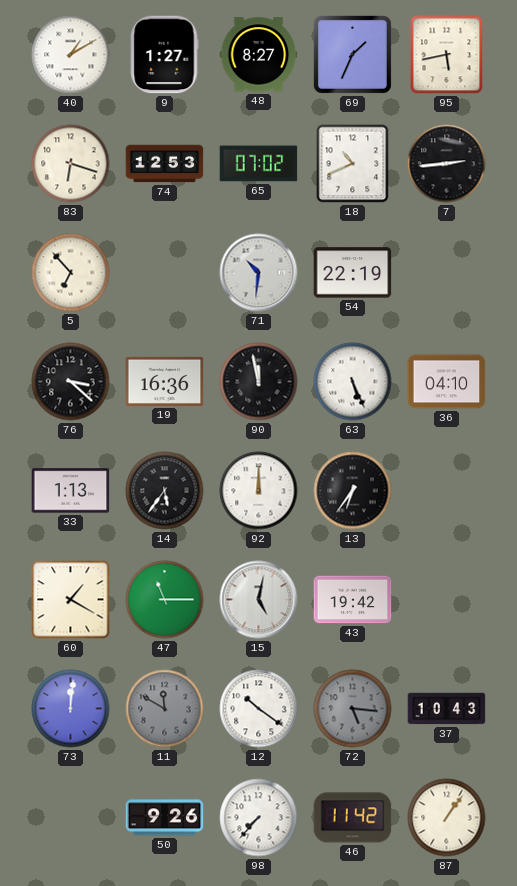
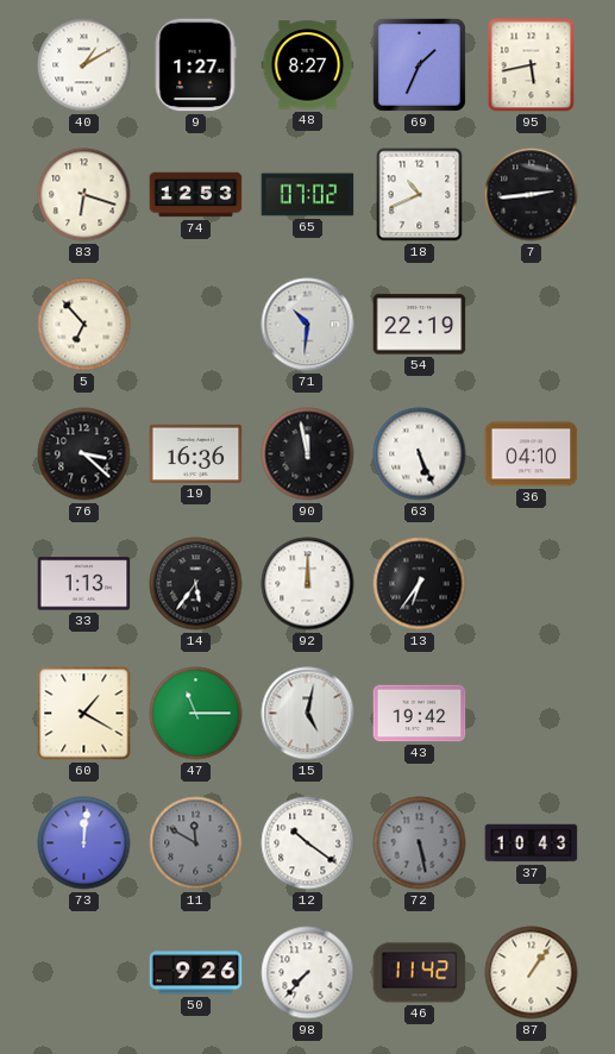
72: 5:16 -> 5:28
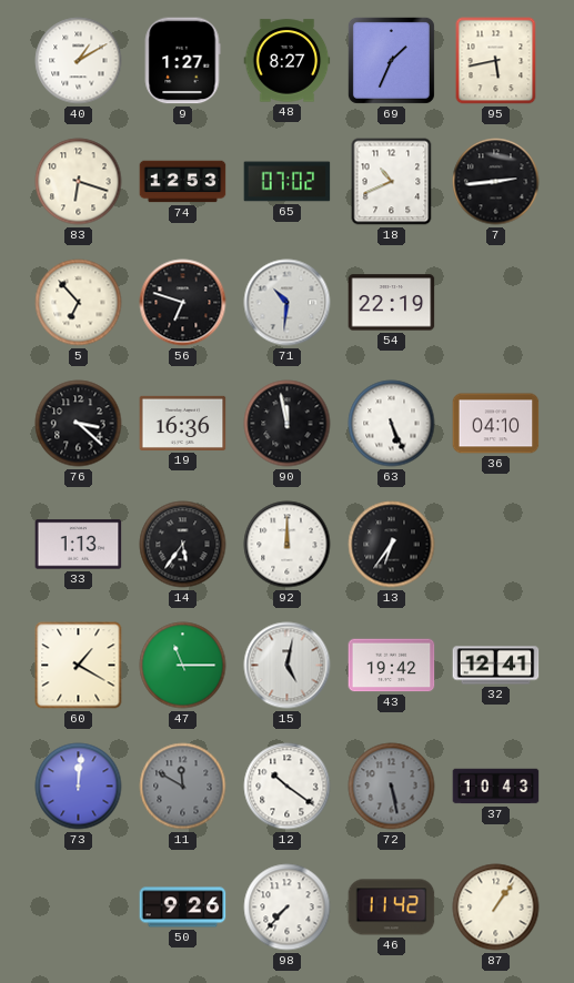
56: none -> 6:48
32: none -> 12:41
